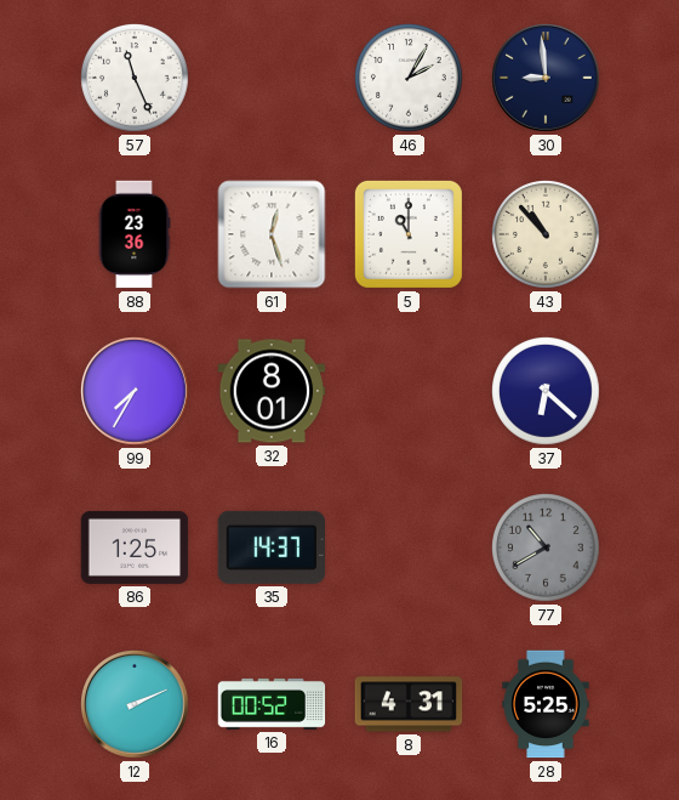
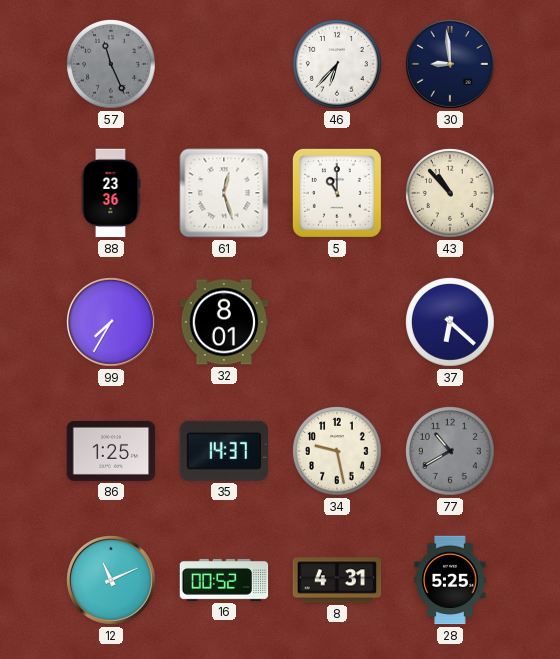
57 dial: white -> grey
46: 2:05 -> 6:37
34: none -> 9:28
12: 2:11 -> 11:11
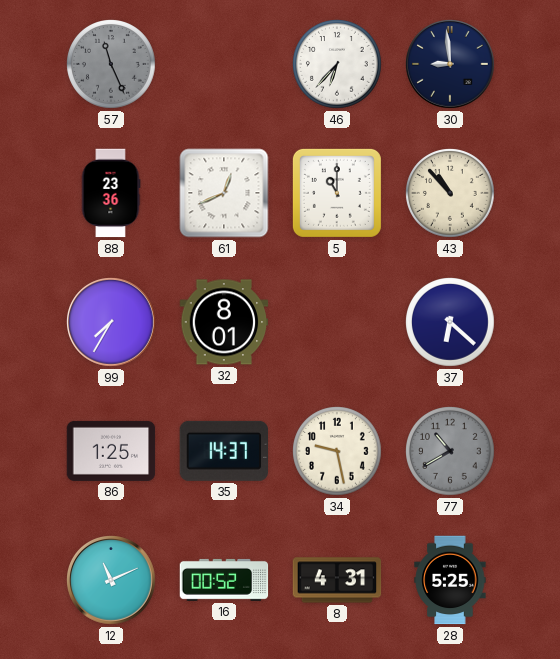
61: 12:27 -> 12:41
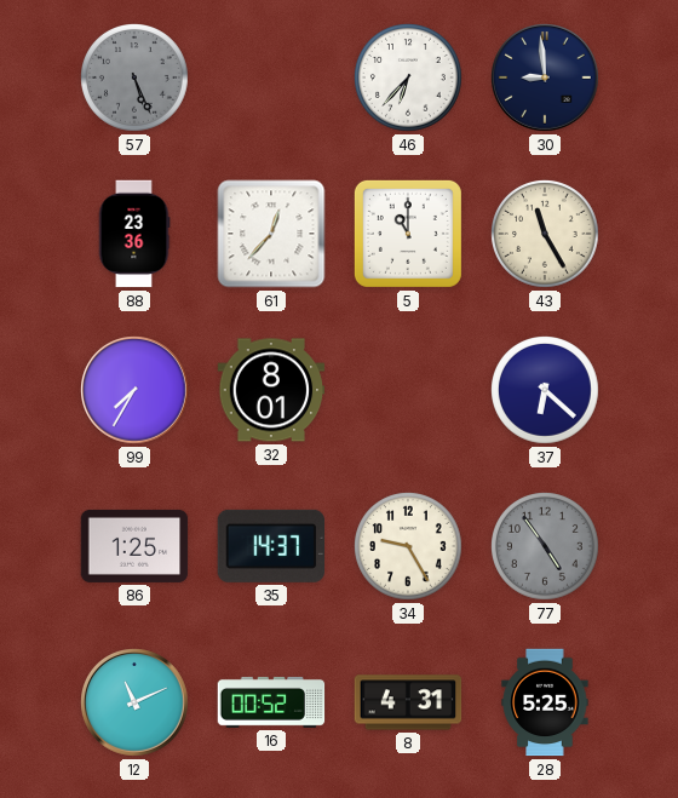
57: 11:26 -> 5:26
61: 12:41 -> 12:37
43: 10:53 -> 11:25
34: 9:28 -> 9:25
77: 10:40 -> 4:54
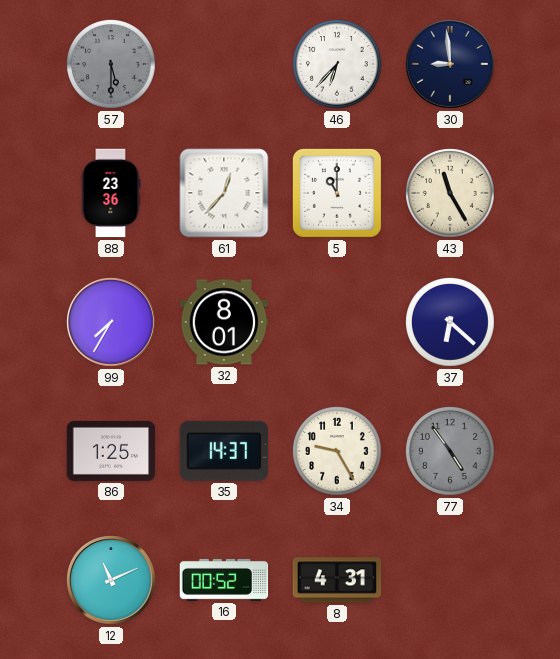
57: 5:26 -> 5:30
28: 5:25 -> none
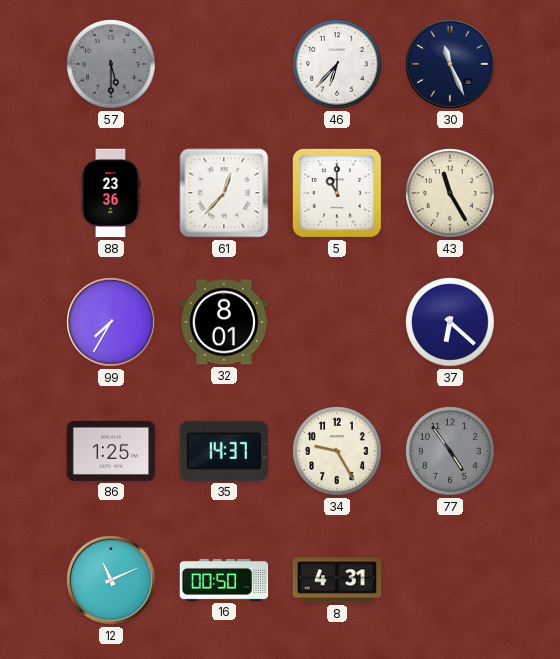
30: 8:59 -> 11:26
16: 00:52 -> 00:50
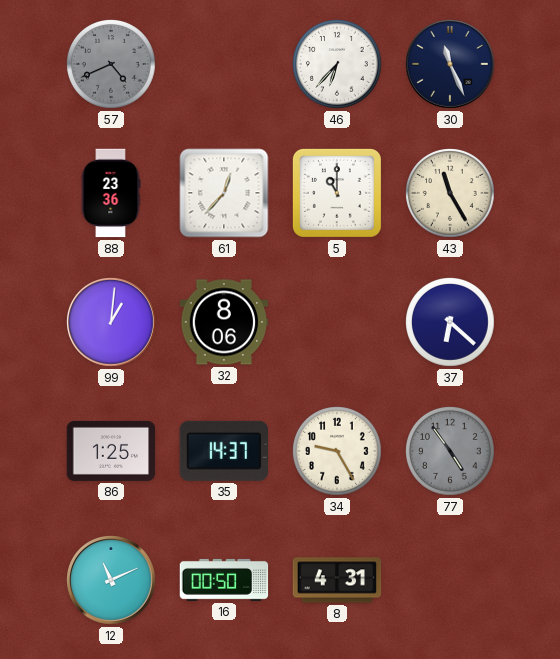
57: 5:30 -> 4:41
99: 7:35 -> 1:01
32: 8:01 -> 8:06
